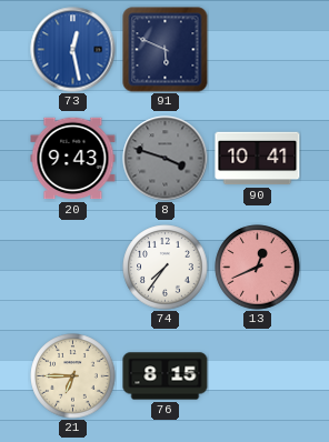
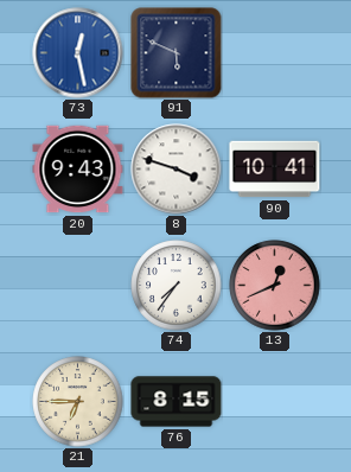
8 dial: grey -> white
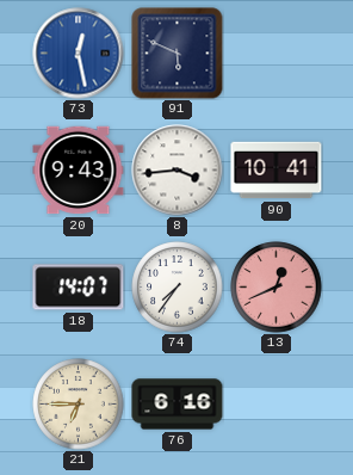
8: 3:48 -> 3:44
18: none -> 14:07
76: 8:15 -> 6:16
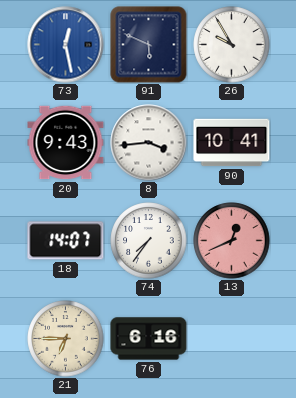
26: none -> 9:55
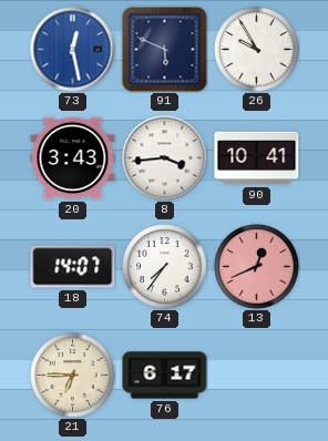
20: 9:43 -> 3:43
76: 6:16 -> 6:17
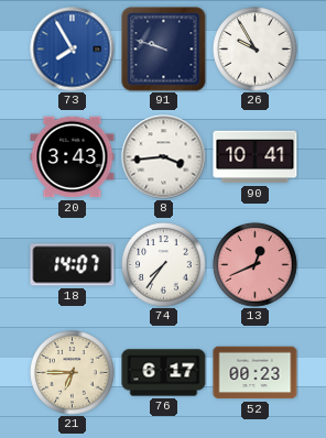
73: 12:28 -> 7:55
91: 5:49 -> 9:48
52: none -> 00:23
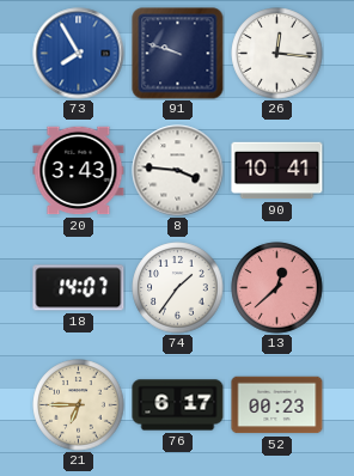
26: 9:55 -> 12:16
8: 3:44 -> 3:46
74: 7:36 -> 1:36
13: 12:41 -> 12:38
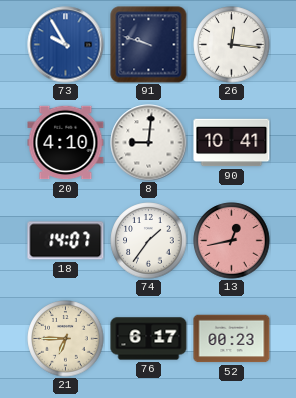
73: 7:55 -> 9:55
20: 3:43 -> 4:10
8: 3:46 -> 9:01
13: 12:38 -> 12:43
